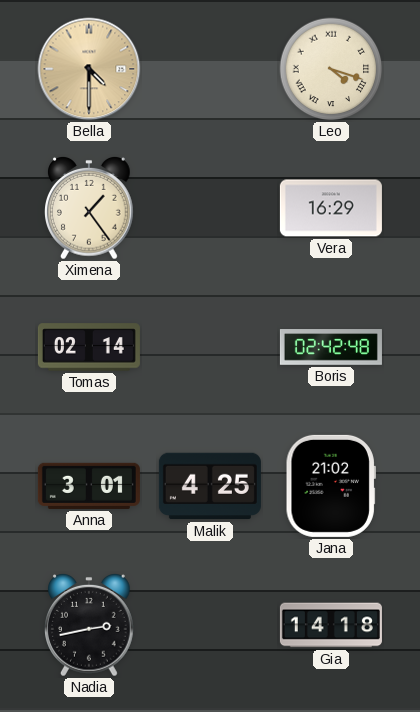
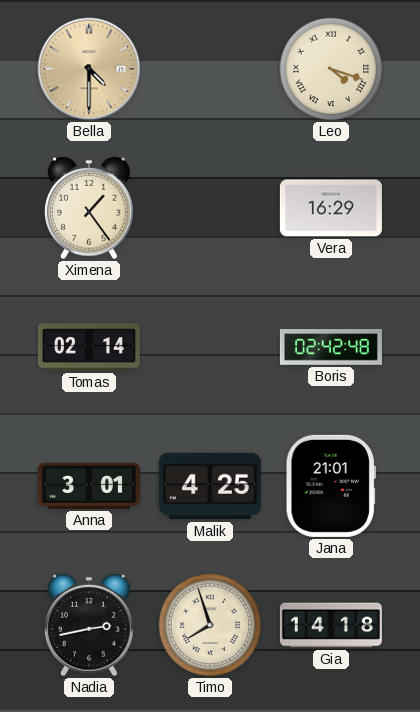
Jana: 21:02 -> 21:01
Timo: none -> 7:57
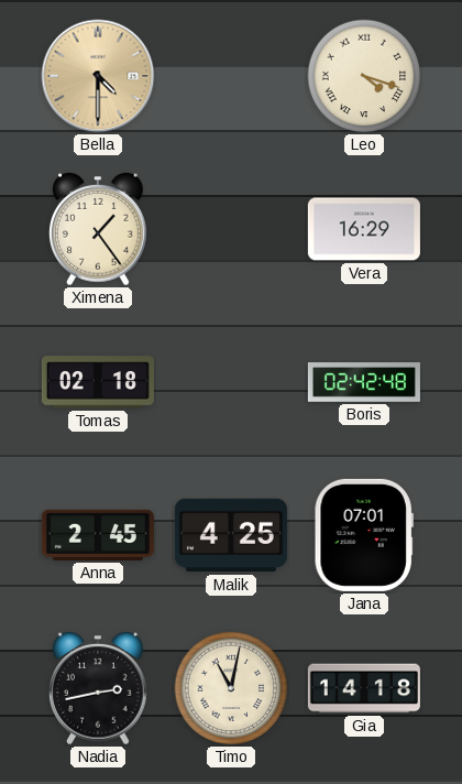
Tomas: 02:14 -> 02:18
Anna: 3:01 -> 2:45
Jana: 21:01 -> 07:01
Timo: 7:57 -> 11:02
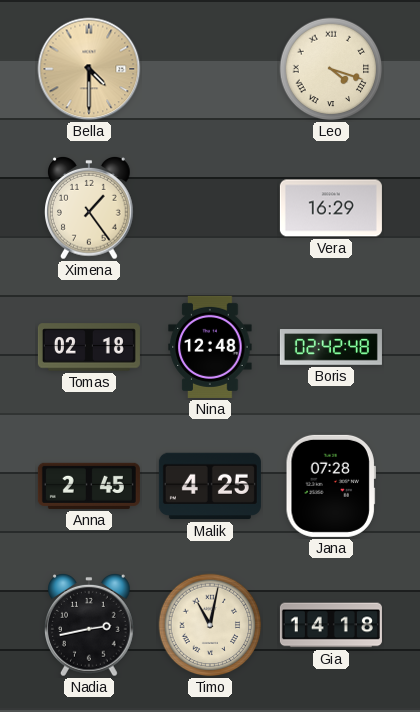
Nina: none -> 12:48
Jana: 07:01 -> 07:28
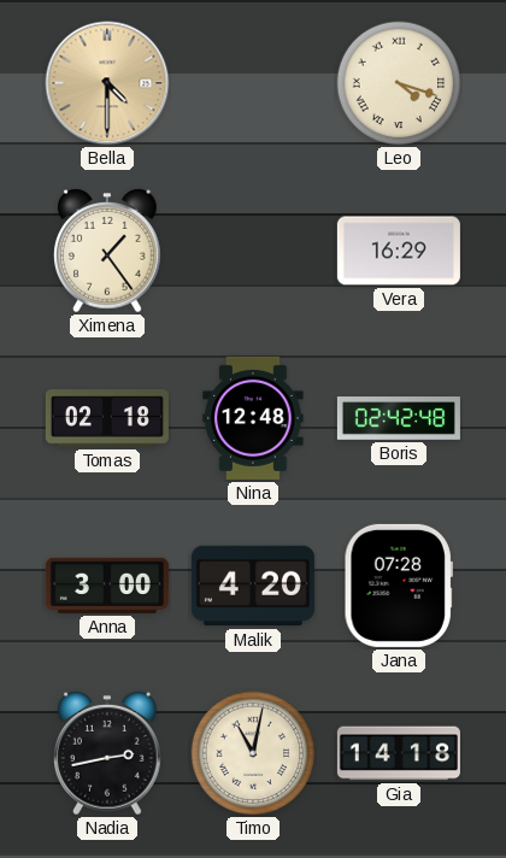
Anna: 2:45 -> 3:00
Malik: 4:25 -> 4:20
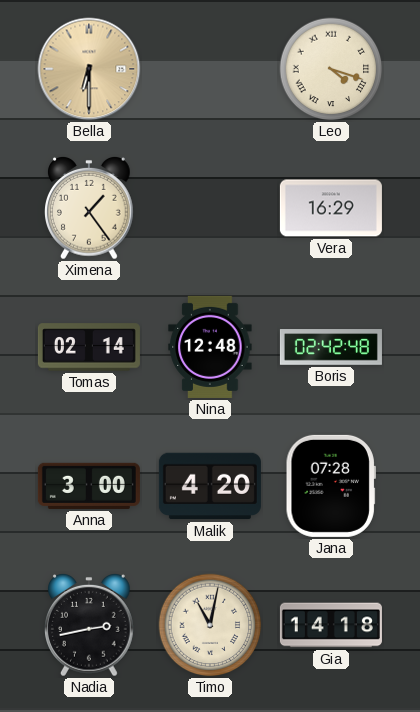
Bella: 4:30 -> 6:30
Tomas: 02:18 -> 02:14
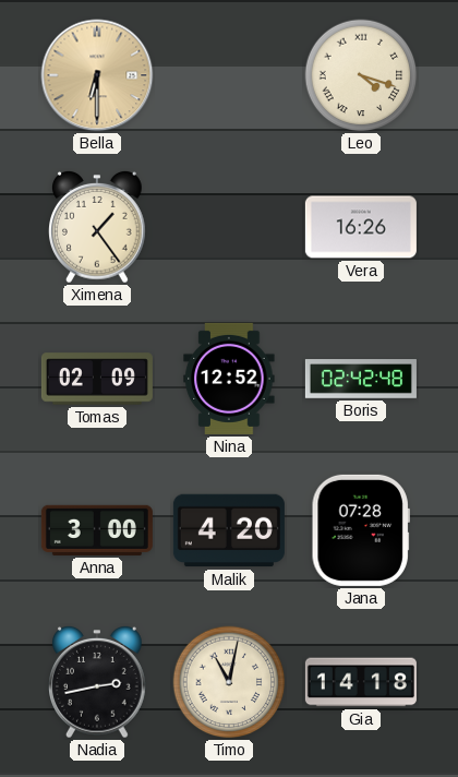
Vera: 16:29 -> 16:26
Tomas: 02:14 -> 02:09
Nina: 12:48 -> 12:52
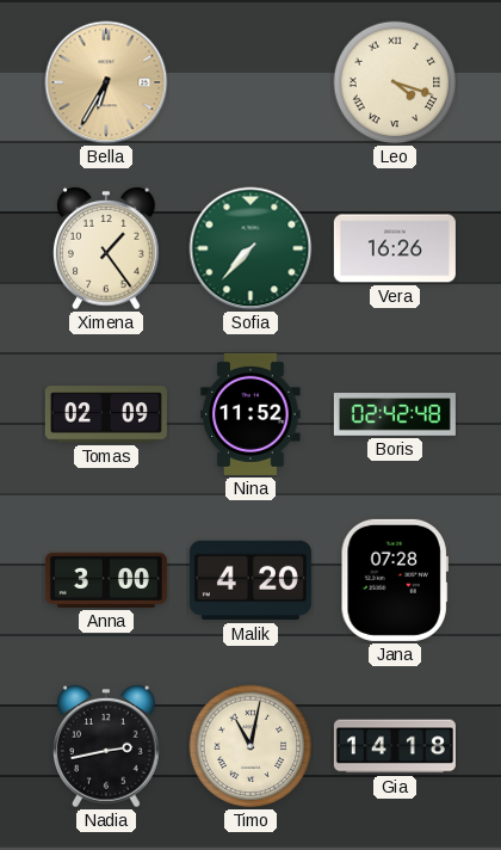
Bella: 6:30 -> 6:35
Sofia: none -> 7:37
Nina: 12:52 -> 11:52
